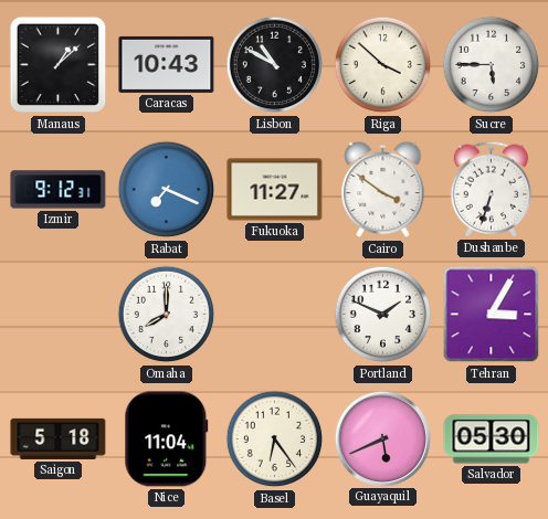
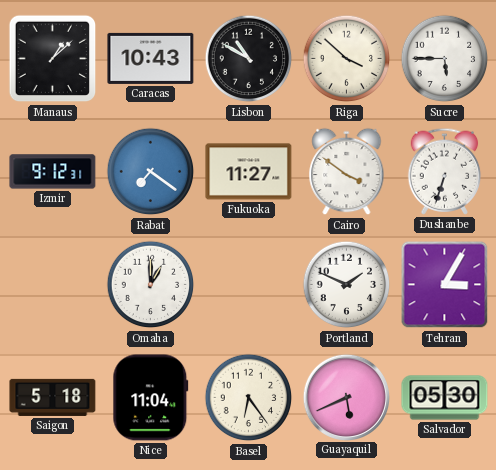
Rabat: 7:19 -> 7:21
Omaha: 8:00 -> 1:00
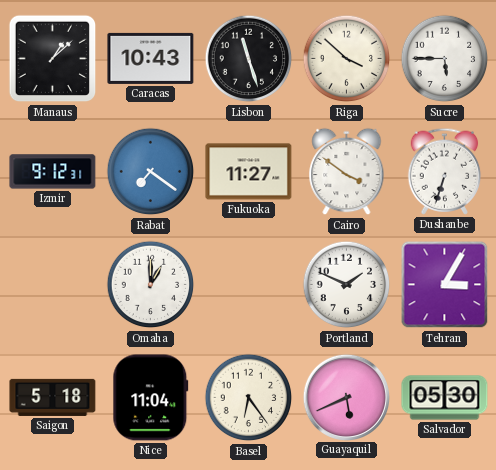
Lisbon: 10:50 -> 11:27
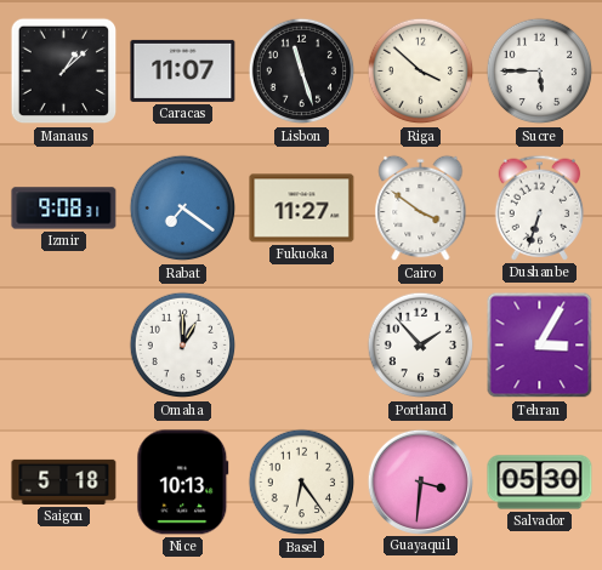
Caracas: 10:43 -> 11:07
Izmir: 9:12 -> 9:08
Portland: 1:49 -> 1:53
Nice: 11:04 -> 10:13
Guayaquil: 5:41 -> 3:31
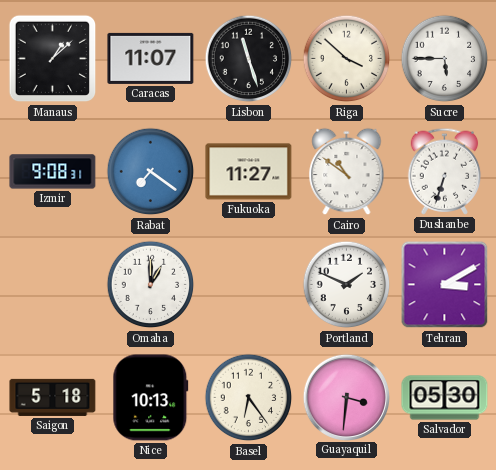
Cairo: 3:51 -> 10:51
Portland: 1:53 -> 1:49
Tehran: 3:05 -> 3:10
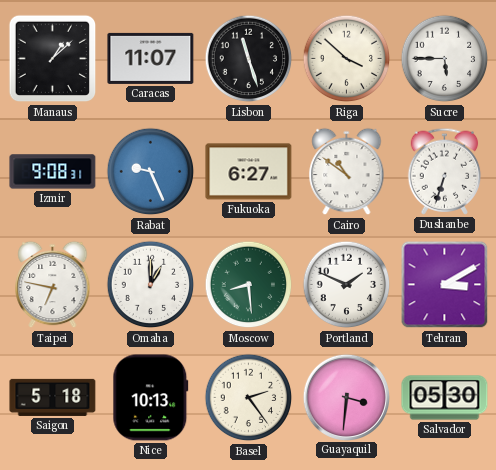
Rabat: 7:21 -> 9:26
Fukuoka: 11:27 -> 6:27
Taipei: none -> 6:47
Moscow: none -> 8:29
Basel: 6:24 -> 2:24
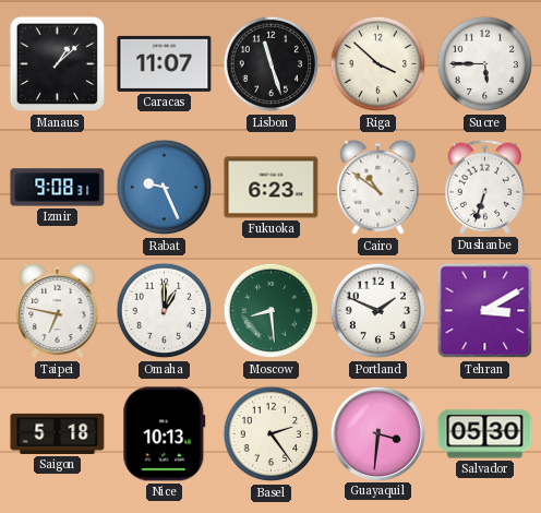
Fukuoka: 6:27 -> 6:23
